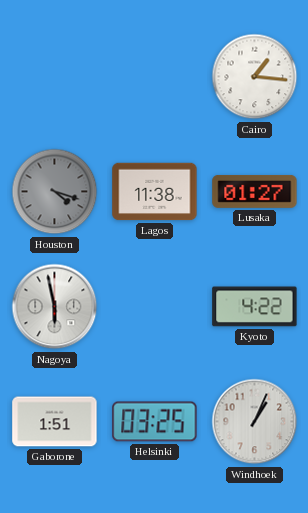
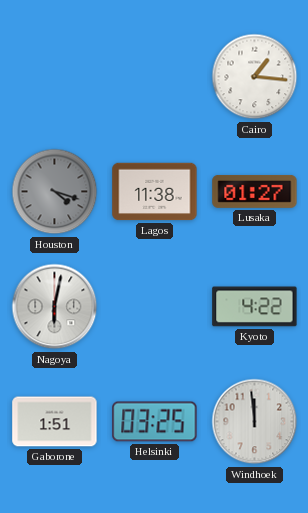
Nagoya: 5:58 -> 6:02
Windhoek: 1:04 -> 11:59
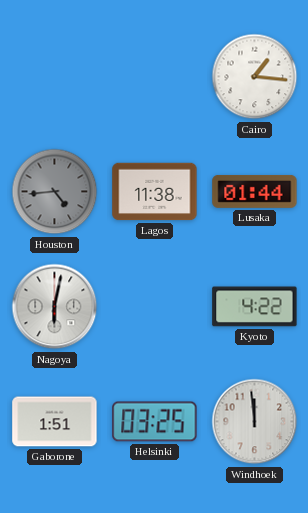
Houston: 4:18 -> 4:44
Lusaka: 01:27 -> 01:44
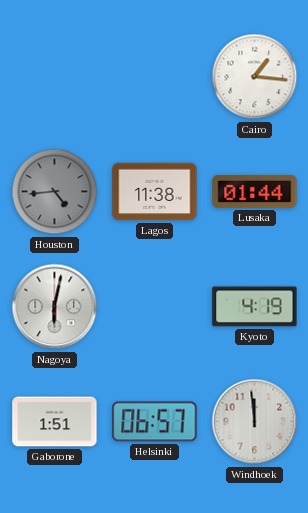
Kyoto: 4:22 -> 4:19
Helsinki: 03:25 -> 06:57
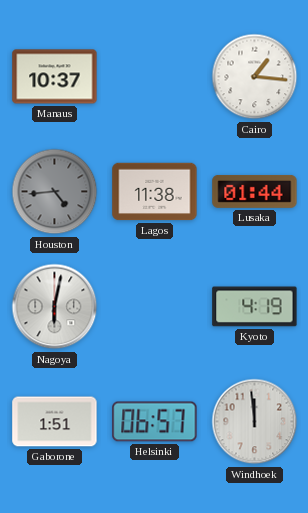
Manaus: none -> 10:37
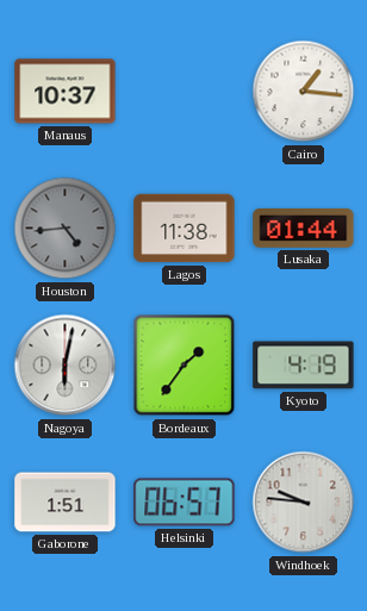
Bordeaux: none -> 1:36
Windhoek: 11:59 -> 9:46
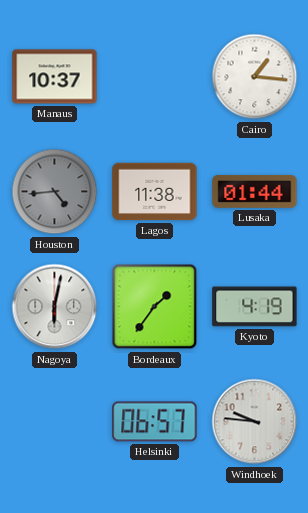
Gaborone: 1:51 -> none
